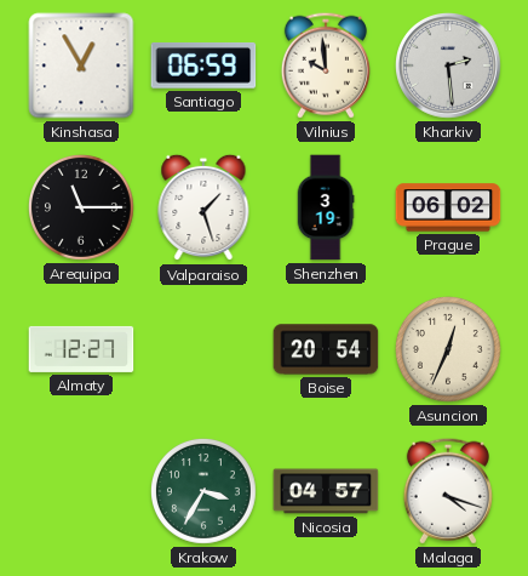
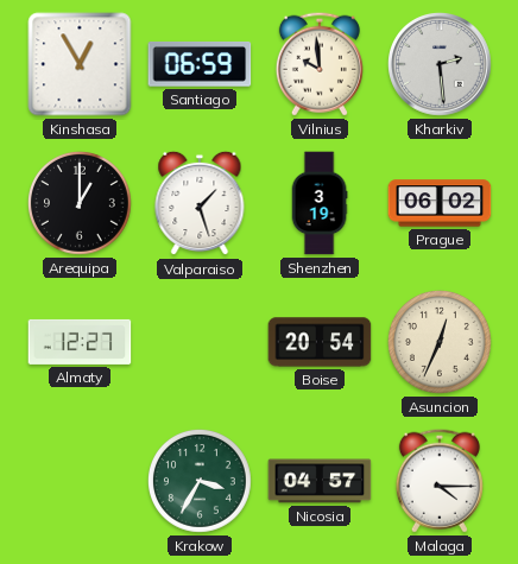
Arequipa: 11:15 -> 1:00
Malaga: 4:18 -> 4:15
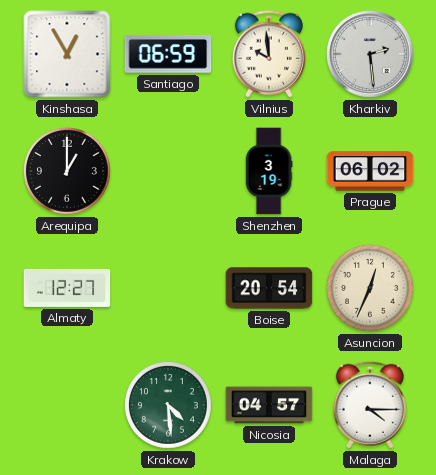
Valparaiso: 1:27 -> none
Krakow: 3:35 -> 4:29
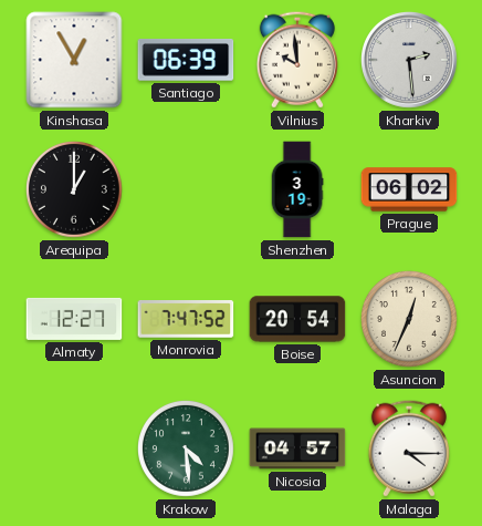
Santiago: 06:59 -> 06:39
Monrovia: none -> 7:47
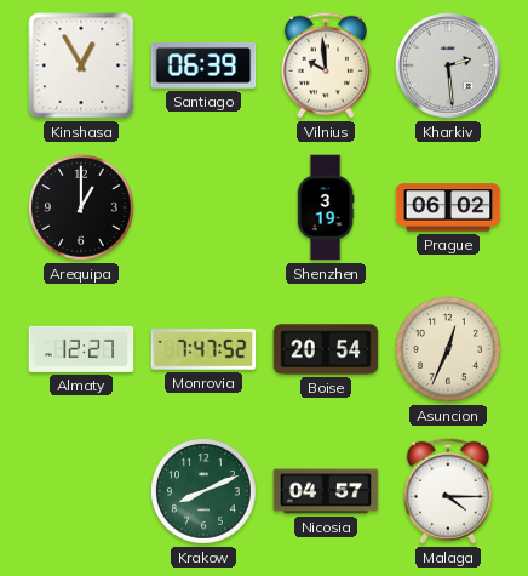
Krakow: 4:29 -> 8:11
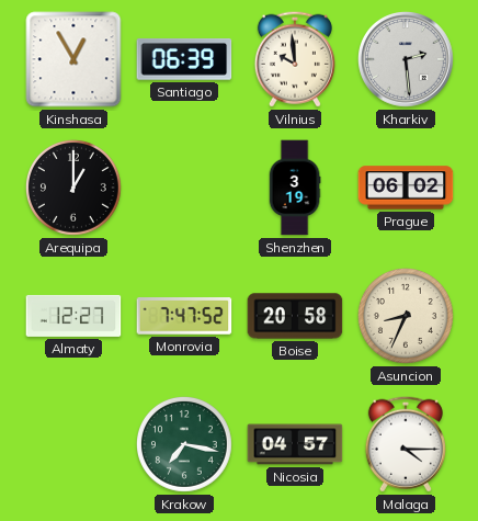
Boise: 20:54 -> 20:58
Asuncion: 12:34 -> 8:34
Krakow: 8:11 -> 7:17
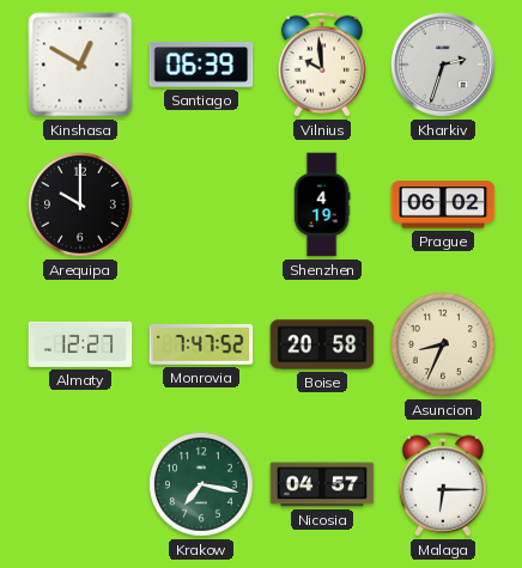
Kinshasa: 12:55 -> 12:50
Kharkiv: 2:29 -> 2:33
Arequipa: 1:00 -> 10:00
Shenzhen: 3:19 -> 4:19
Malaga: 4:15 -> 6:15
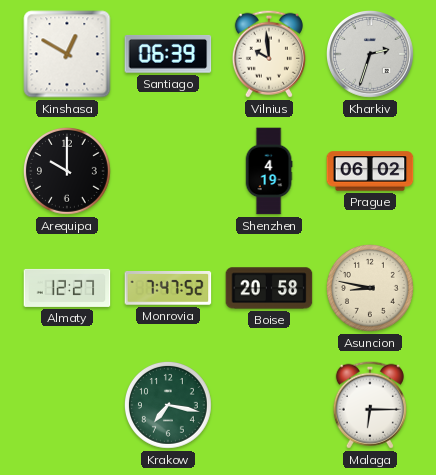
Asuncion: 8:34 -> 8:47
Nicosia: 04:57 -> none
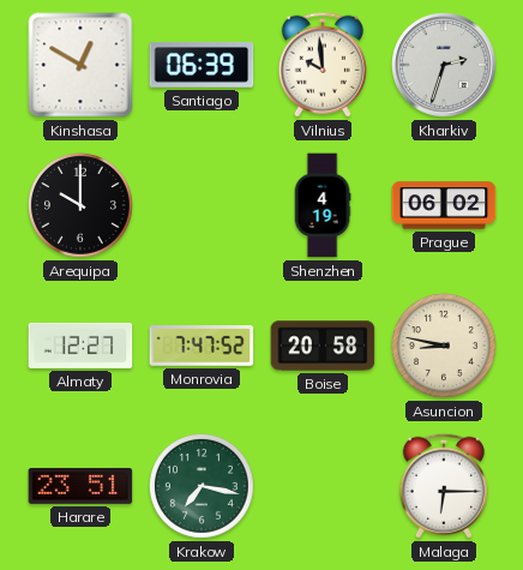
Harare: none -> 23:51
